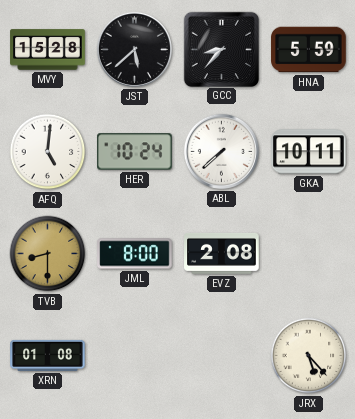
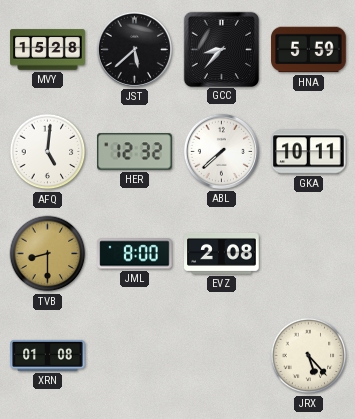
HER: 10:24 -> 12:32
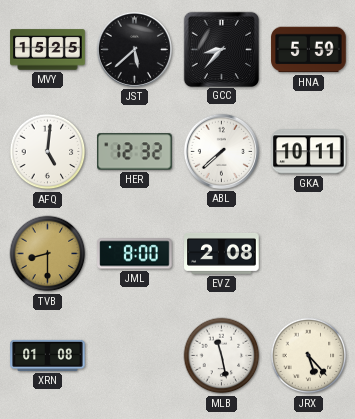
MVY: 15:28 -> 15:25
MLB: none -> 11:28
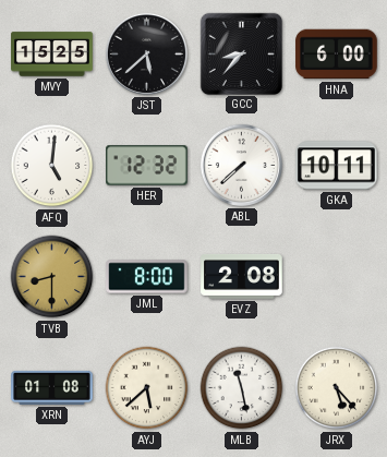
HNA: 5:59 -> 6:00
AYJ: none -> 5:38
